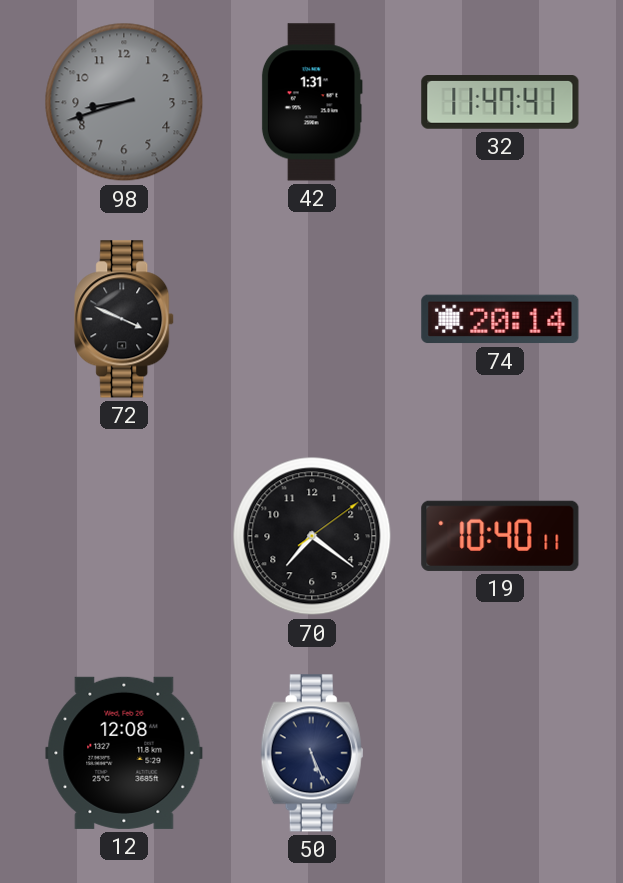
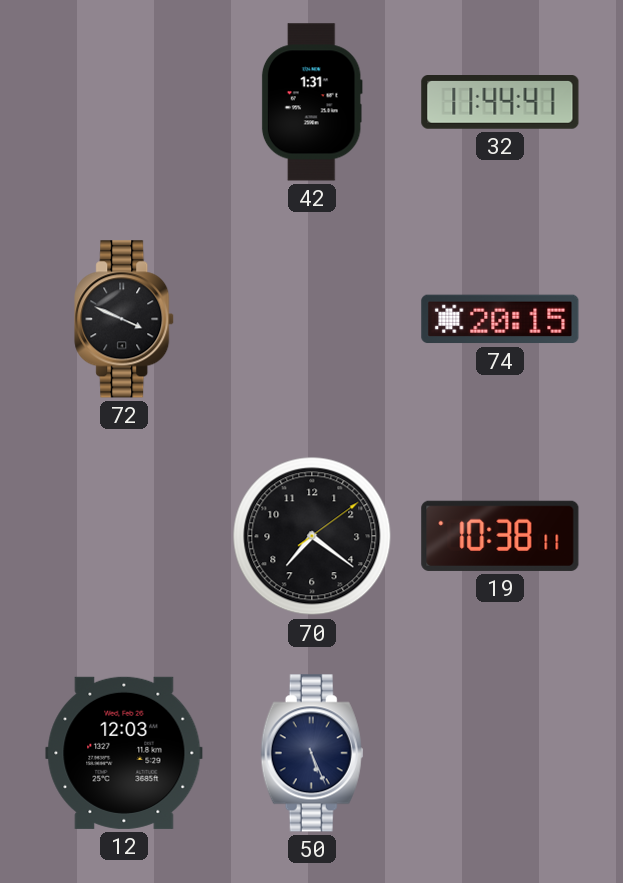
98: 8:42 -> none
32: 11:47 -> 11:44
74: 20:14 -> 20:15
19: 10:40 -> 10:38
12: 12:08 -> 12:03
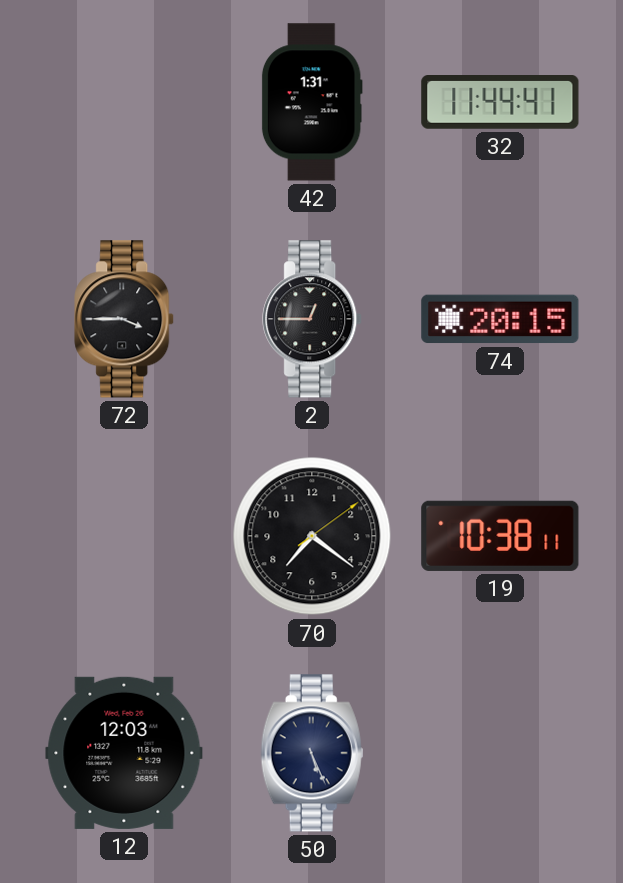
72: 3:49 -> 3:45
2: none -> 12:45
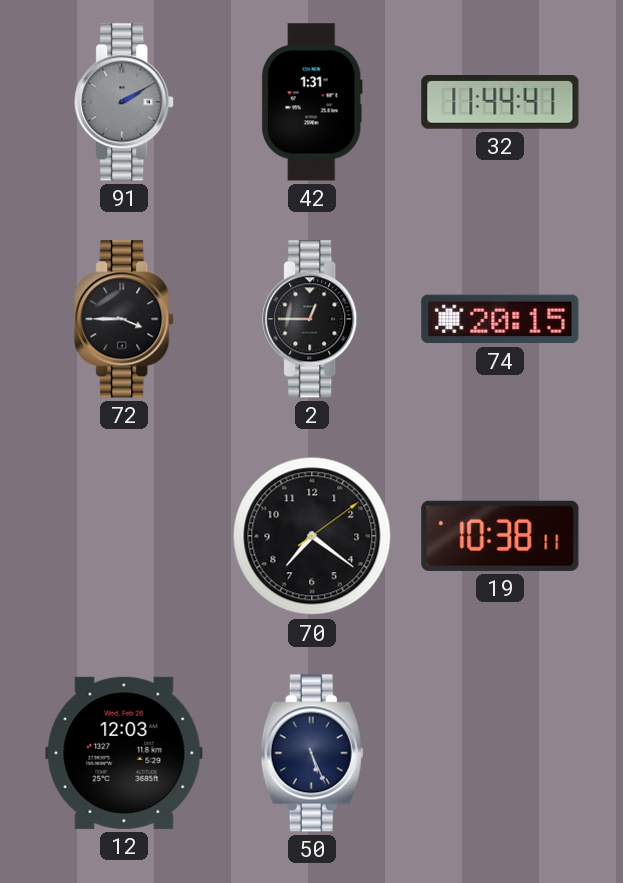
91: none -> 2:10
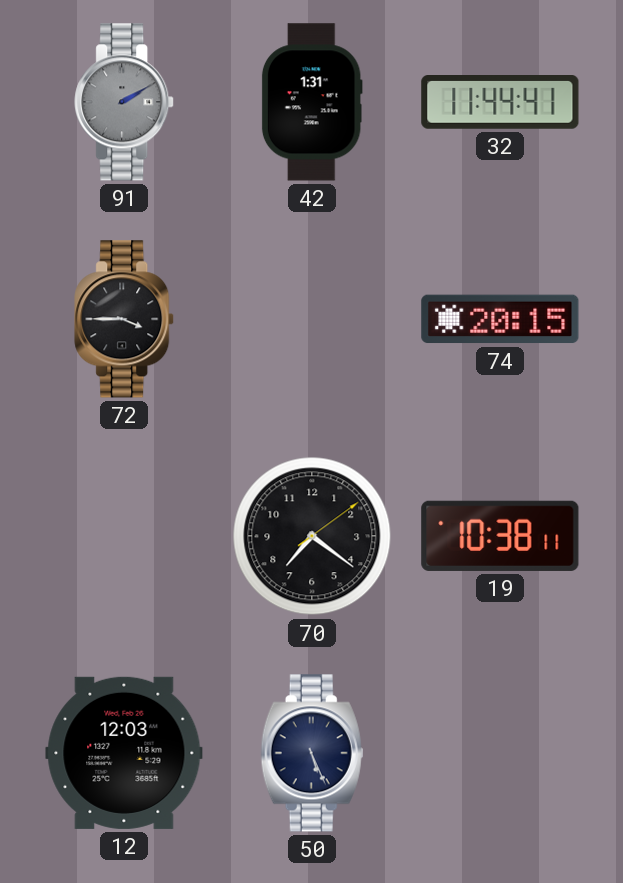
2: 12:45 -> none
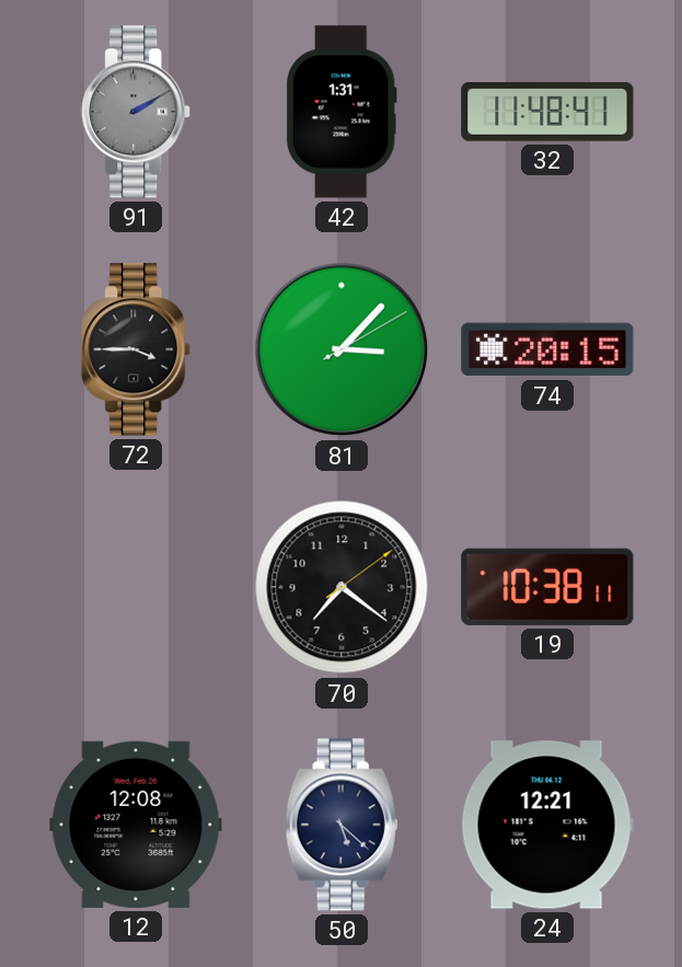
32: 11:44 -> 11:48
81: none -> 3:07
12: 12:03 -> 12:08
50: 5:26 -> 5:22
24: none -> 12:21
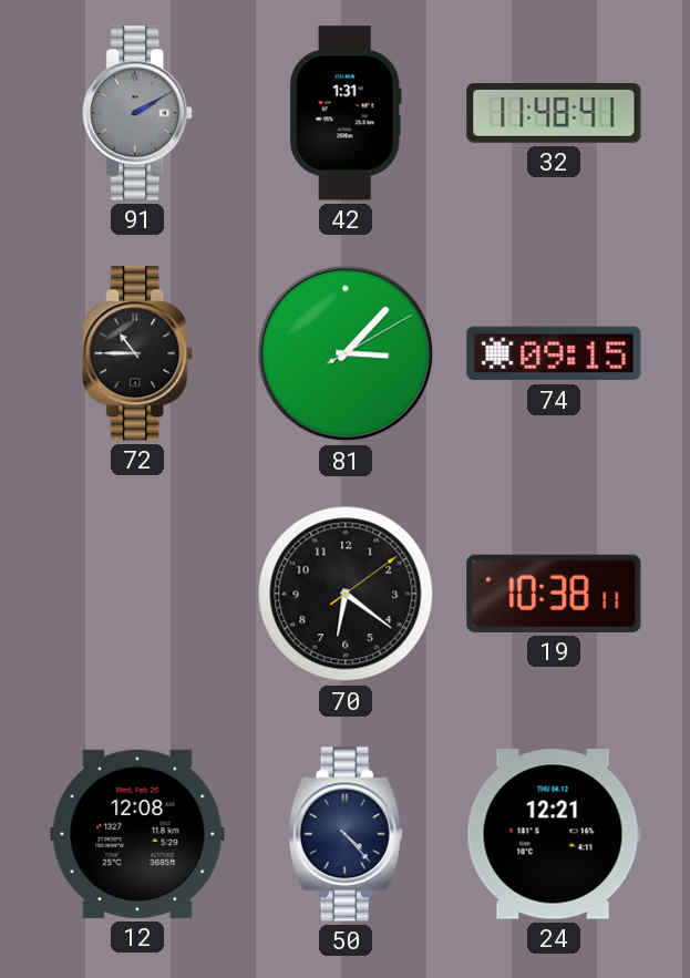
72: 3:45 -> 10:45
74: 20:15 -> 09:15
70: 7:21 -> 6:21
50: 5:22 -> 4:23
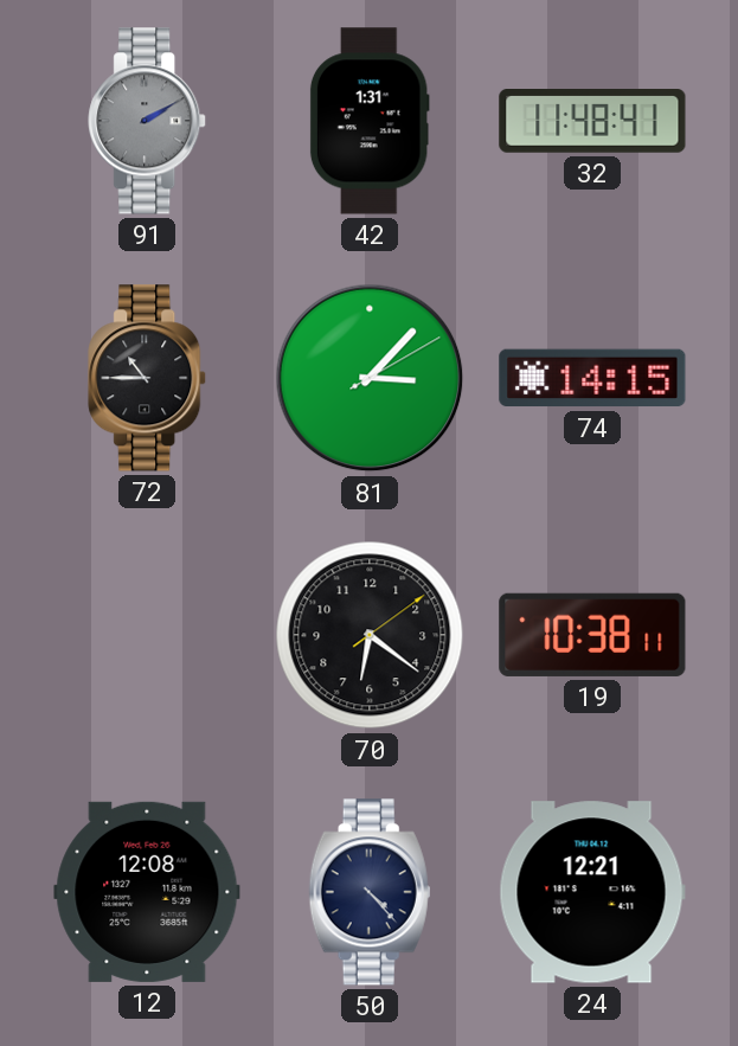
74: 09:15 -> 14:15
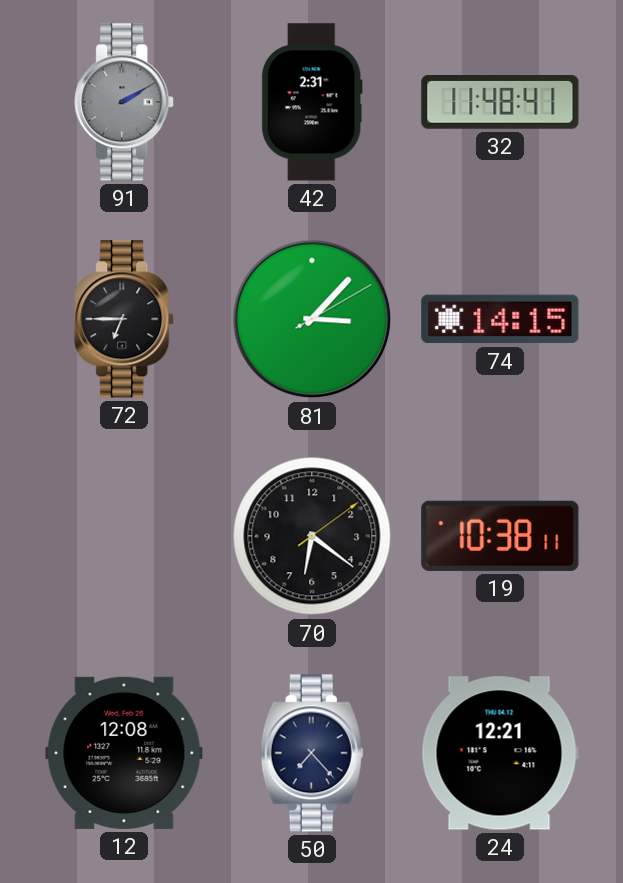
42: 1:31 -> 2:31
72: 10:45 -> 6:45
50: 4:23 -> 7:23
